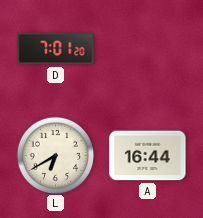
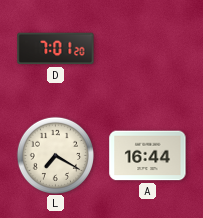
L: 6:40 -> 7:20
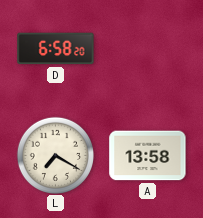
D: 7:01 -> 6:58
A: 16:44 -> 13:58
